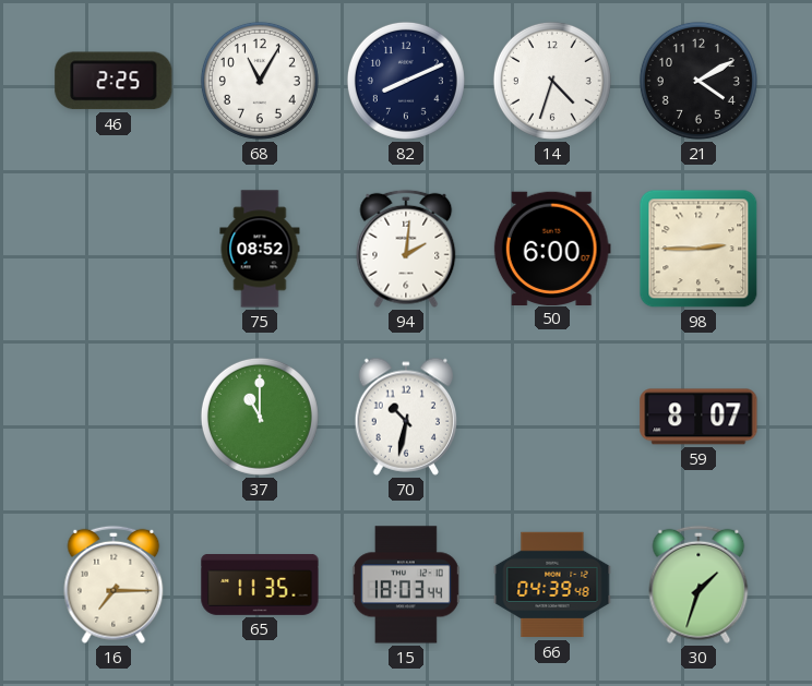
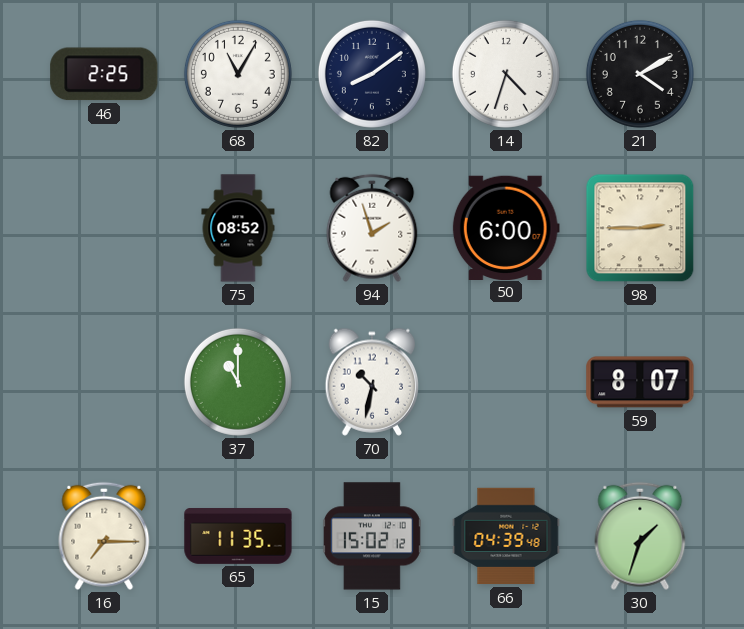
82: 8:11 -> 8:09
94: 2:01 -> 1:57
15: 18:03 -> 15:02
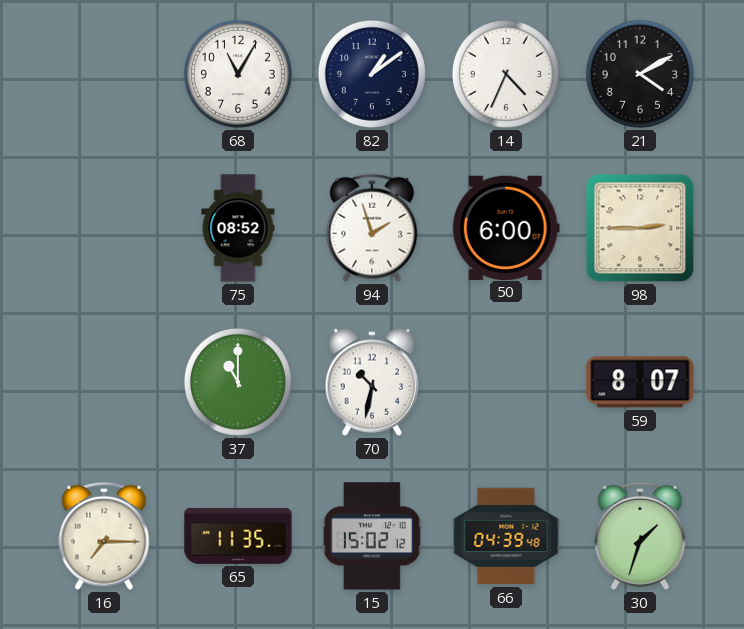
46: 2:25 -> none
82: 8:09 -> 1:09
14: 4:33 -> 4:34
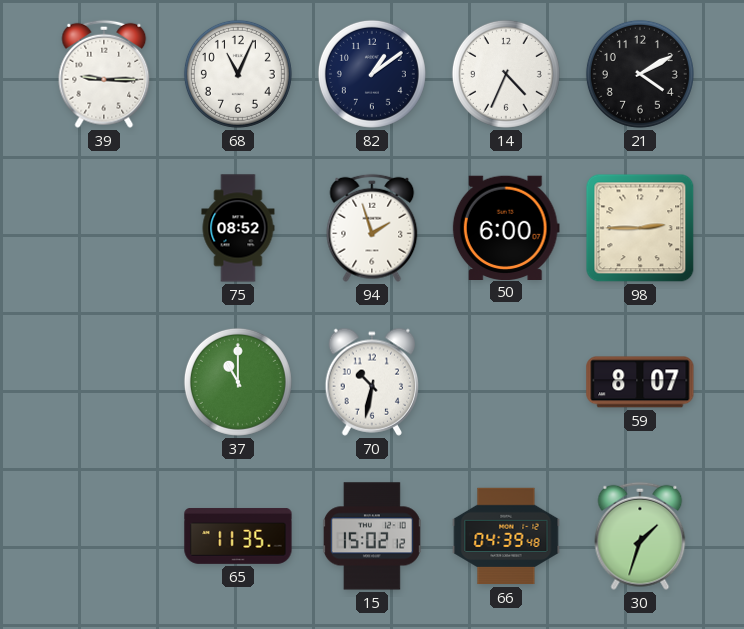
39: none -> 9:15
68: 11:05 -> 11:04
16: 7:15 -> none
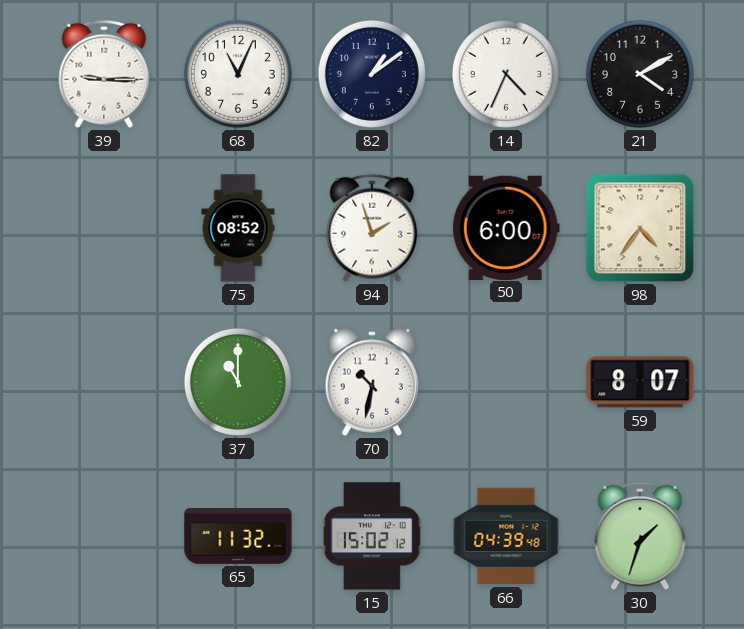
98: 2:45 -> 4:36
65: 11:35 -> 11:32
